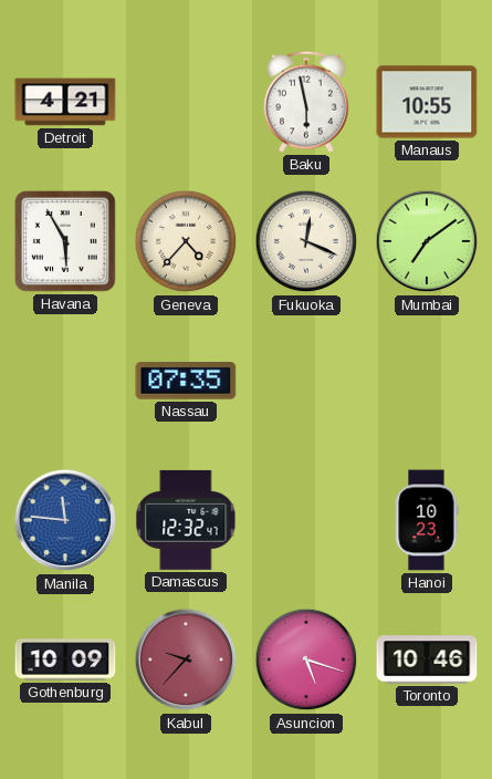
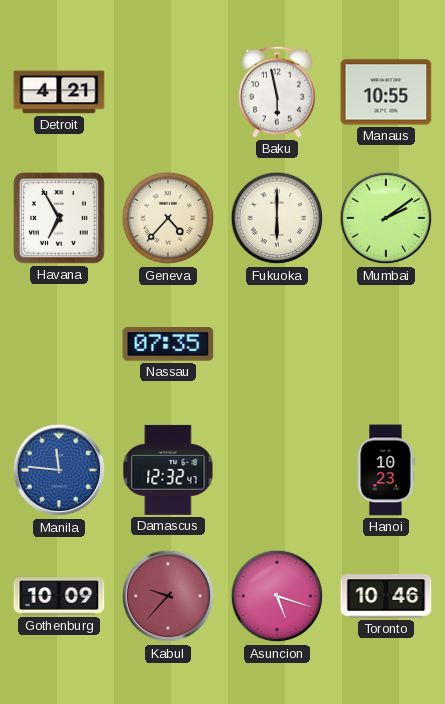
Havana: 5:55 -> 6:55
Fukuoka: 12:19 -> 6:00
Mumbai: 7:09 -> 2:09
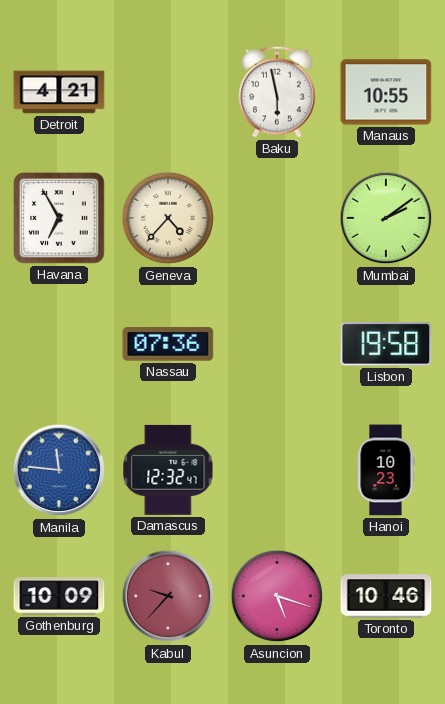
Fukuoka: 6:00 -> none
Nassau: 07:35 -> 07:36
Lisbon: none -> 19:58
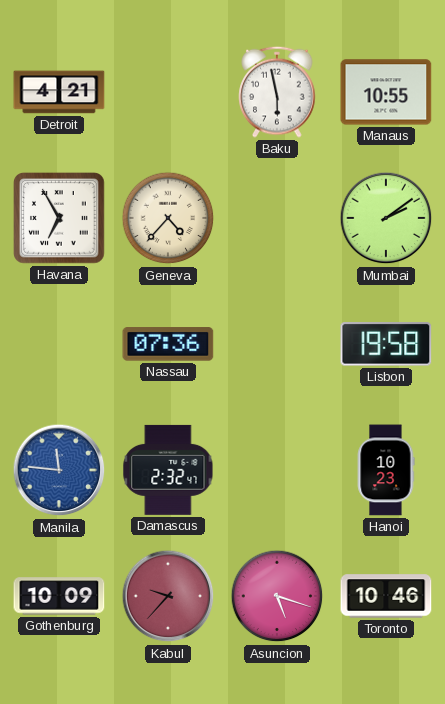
Damascus: 12:32 -> 2:32
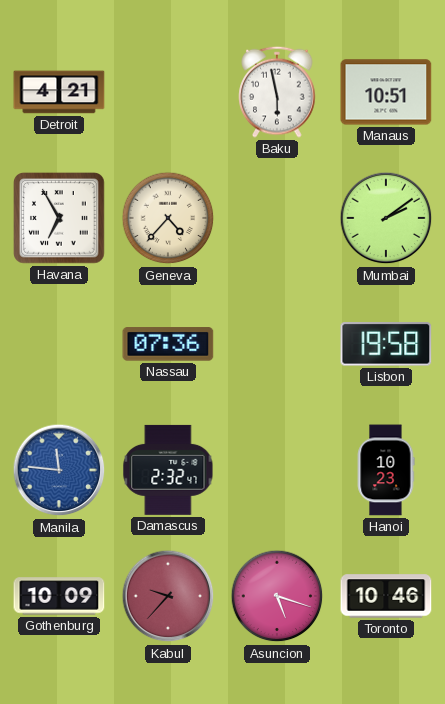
Manaus: 10:55 -> 10:51
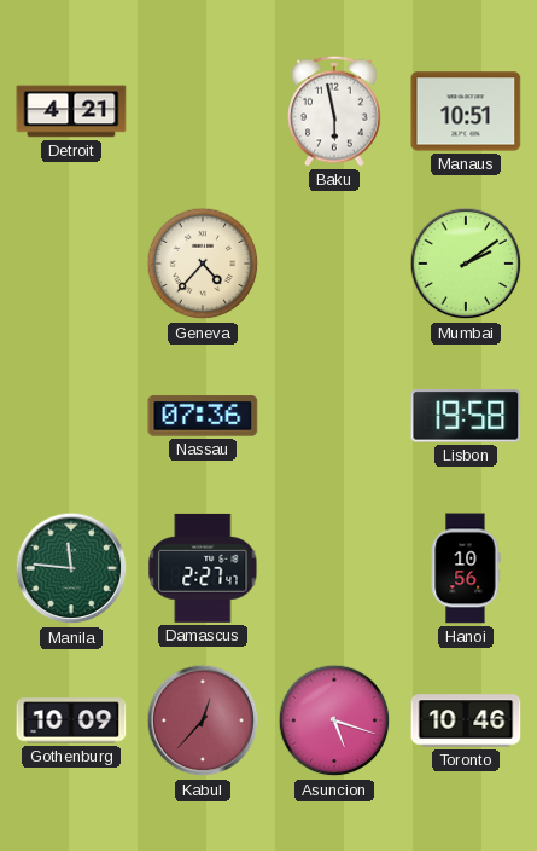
Havana: 6:55 -> none
Manila dial: blue -> green
Damascus: 2:32 -> 2:27
Hanoi: 10:23 -> 10:56
Kabul: 9:37 -> 12:37
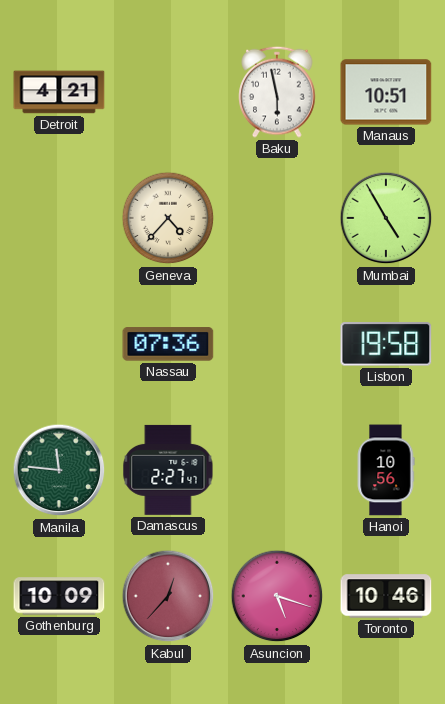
Mumbai: 2:09 -> 4:55
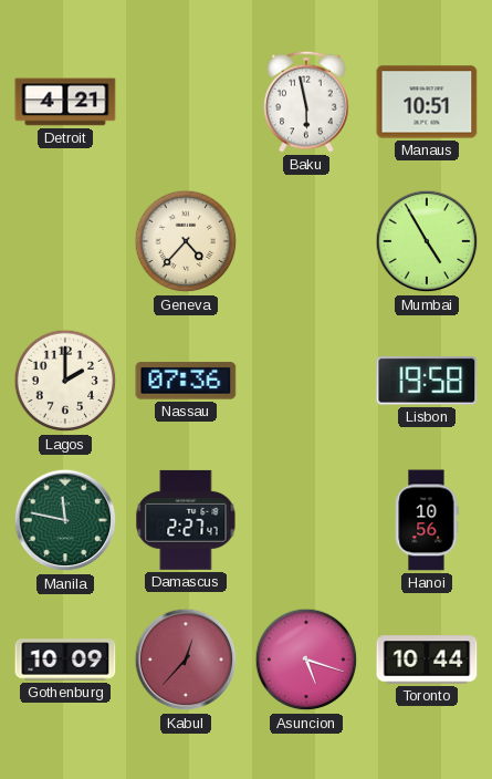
Lagos: none -> 2:00
Manila: 11:46 -> 11:47
Toronto: 10:46 -> 10:44
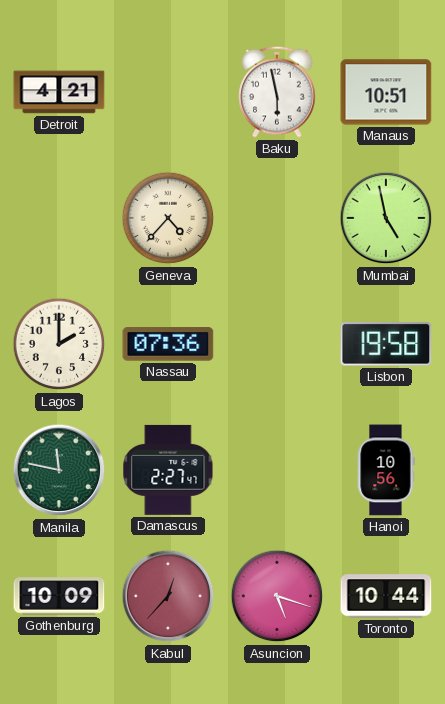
Mumbai: 4:55 -> 4:58
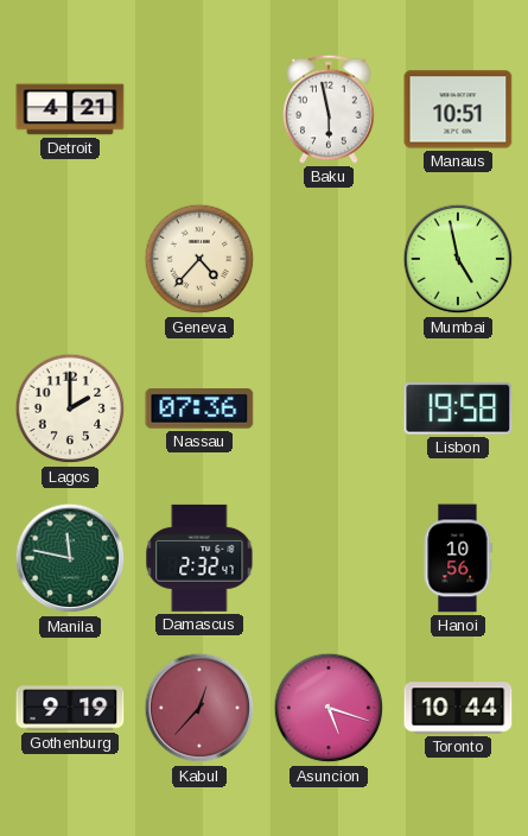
Damascus: 2:27 -> 2:32
Gothenburg: 10:09 -> 9:19
